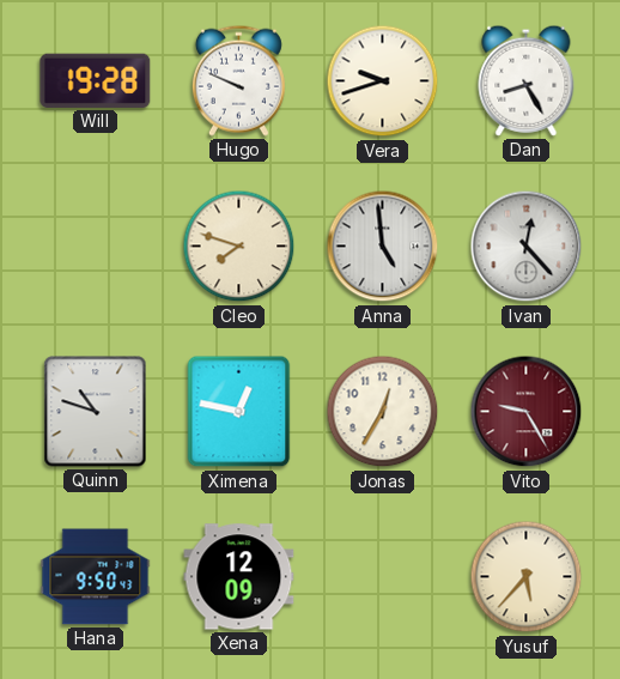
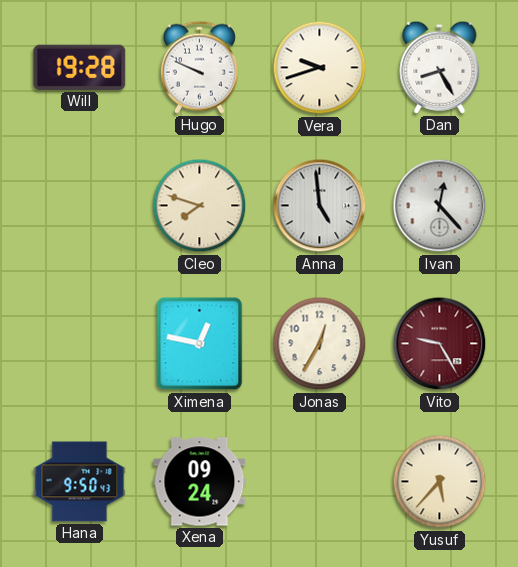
Quinn: 10:48 -> none
Xena: 12:09 -> 09:24
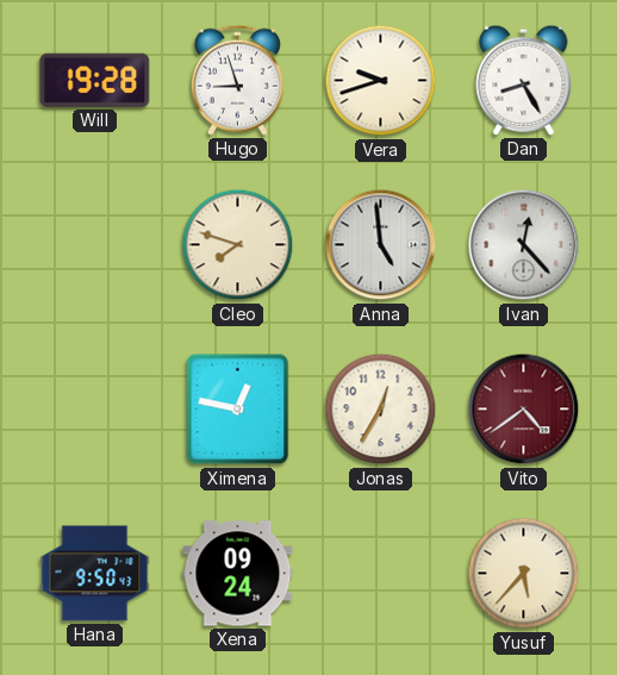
Hugo: 9:49 -> 8:57
Vito: 9:25 -> 4:39
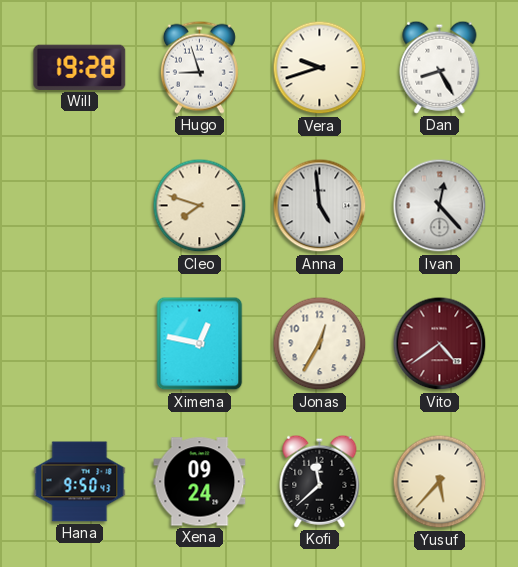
Kofi: none -> 11:38
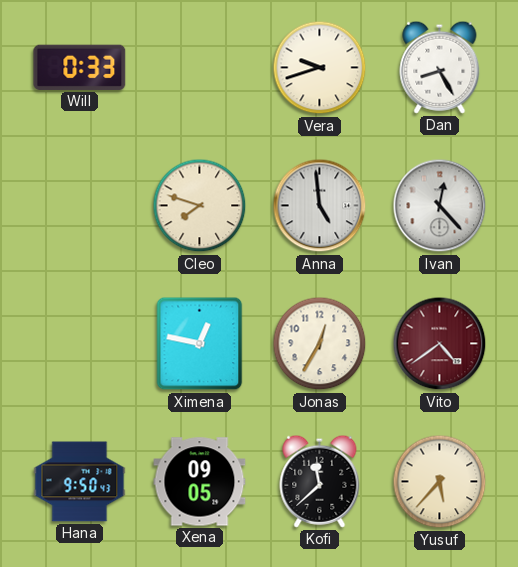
Will: 19:28 -> 0:33
Hugo: 8:57 -> none
Xena: 09:24 -> 09:05
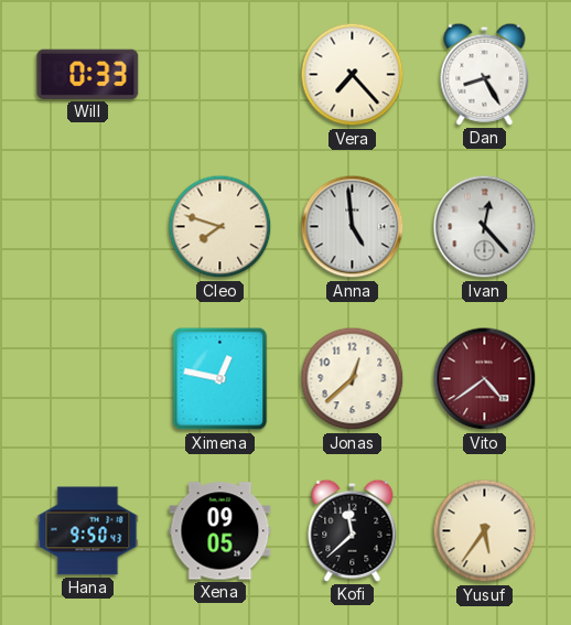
Vera: 9:42 -> 7:23
Jonas: 12:35 -> 12:38
Yusuf: 5:37 -> 5:36
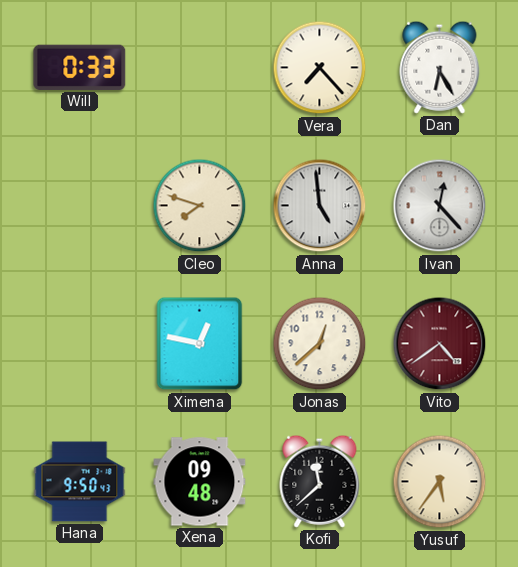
Dan: 8:25 -> 6:25
Xena: 09:05 -> 09:48
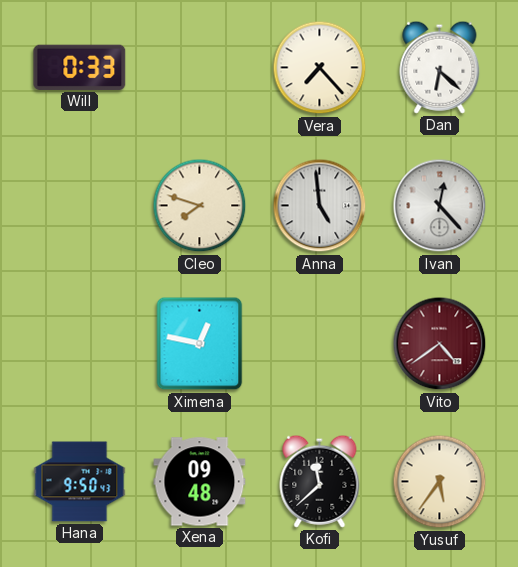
Dan: 6:25 -> 6:22
Jonas: 12:38 -> none
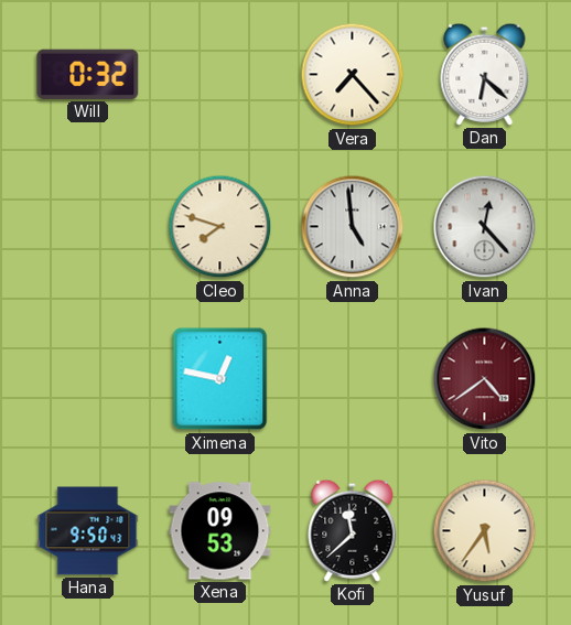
Will: 0:33 -> 0:32
Xena: 09:48 -> 09:53
